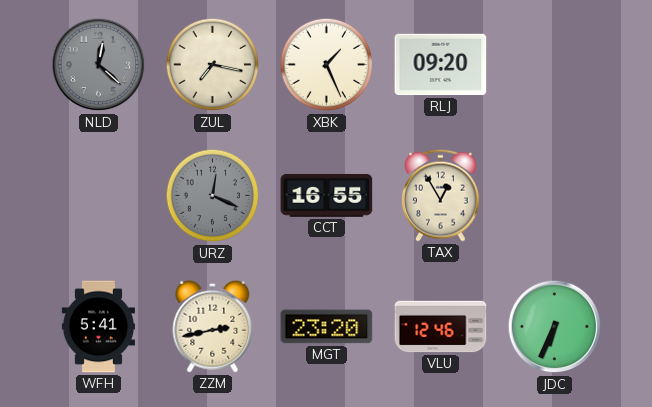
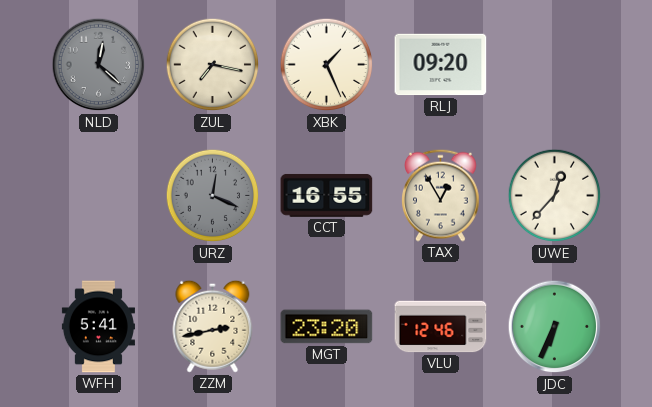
UWE: none -> 12:37
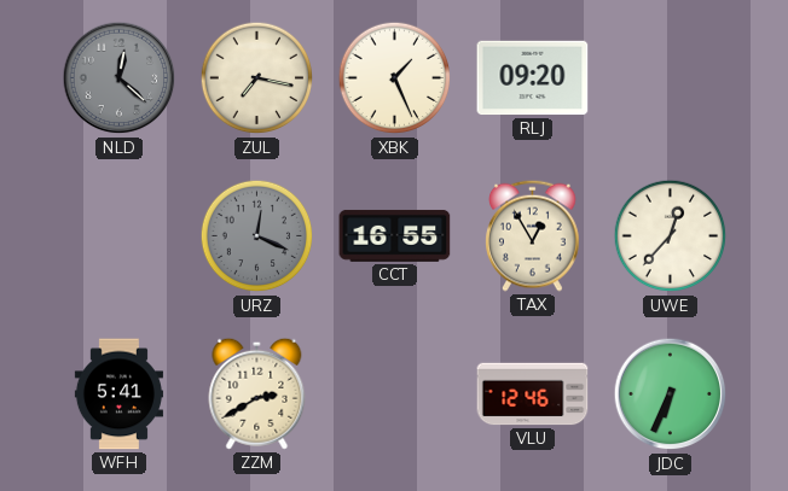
ZZM: 2:43 -> 2:40
MGT: 23:20 -> none
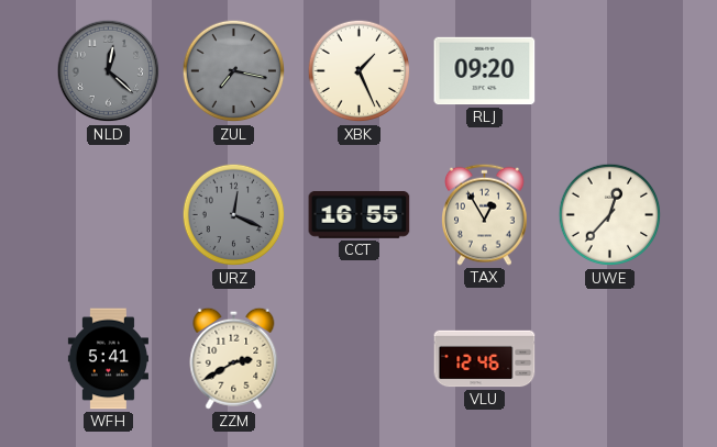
ZUL dial: cream -> grey
JDC: 6:34 -> none
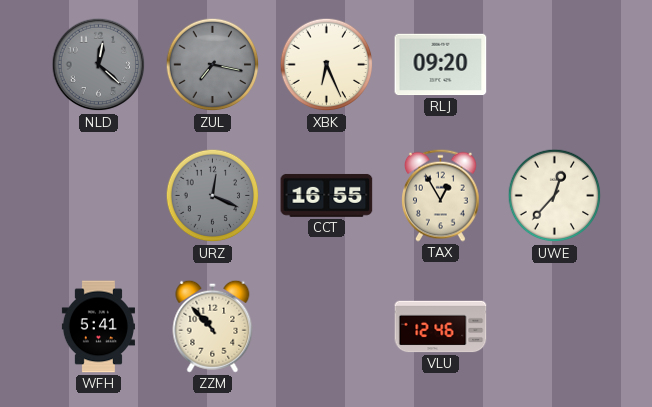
XBK: 1:26 -> 6:26
ZZM: 2:40 -> 10:53
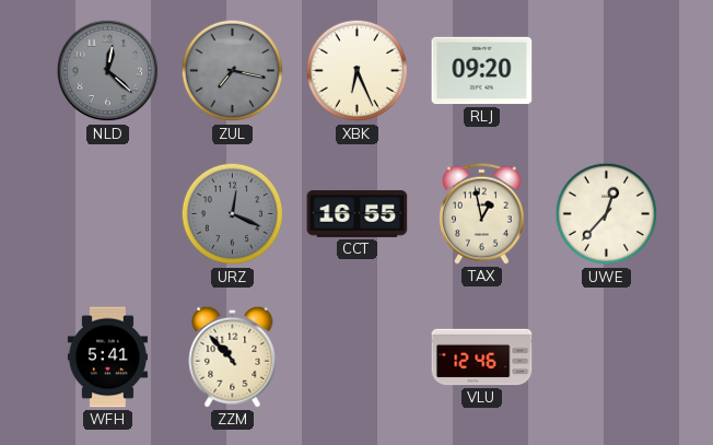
TAX: 12:55 -> 12:58
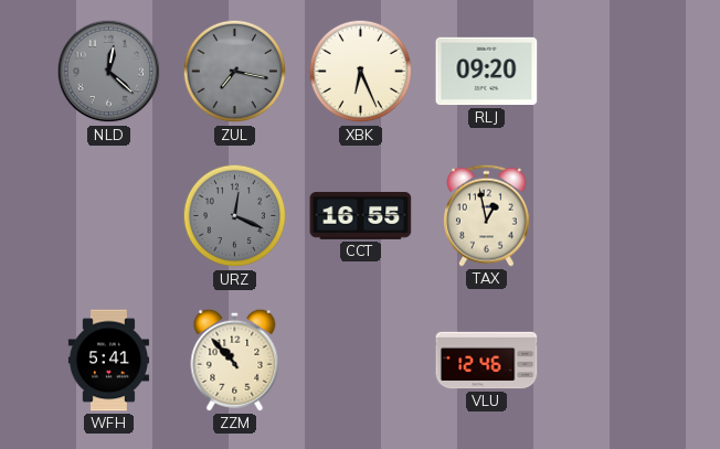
UWE: 12:37 -> none
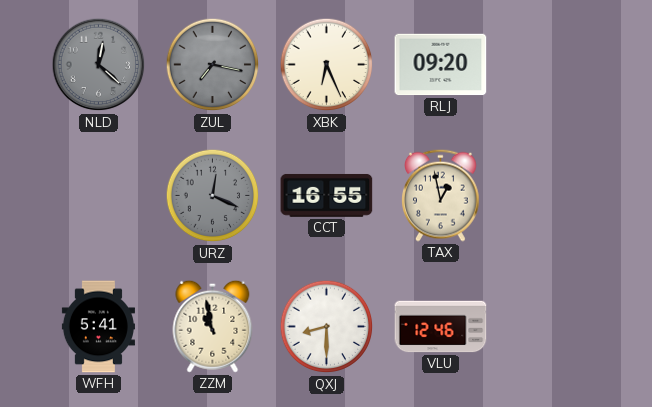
ZZM: 10:53 -> 10:58
QXJ: none -> 8:30
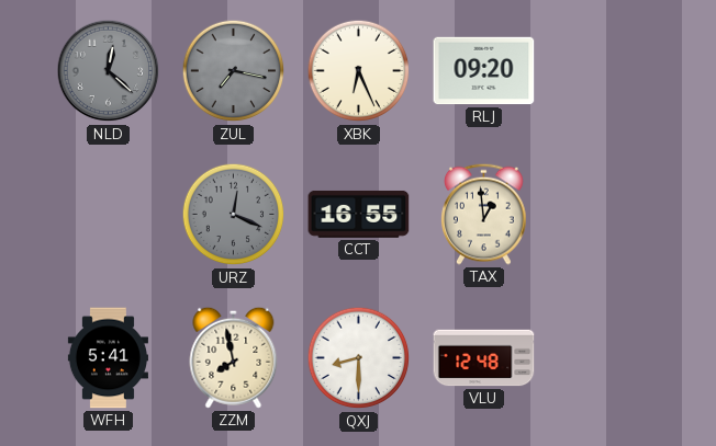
TAX: 12:58 -> 12:59
ZZM: 10:58 -> 7:58
VLU: 12:46 -> 12:48
